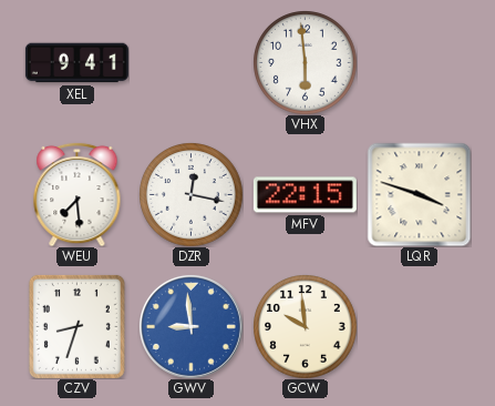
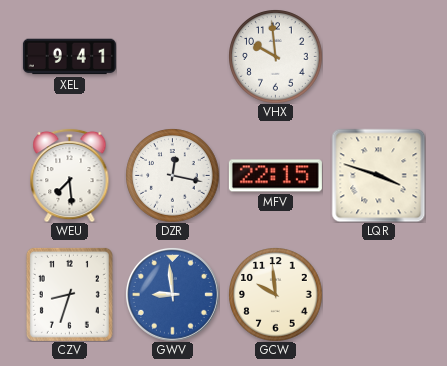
VHX: 5:59 -> 9:59
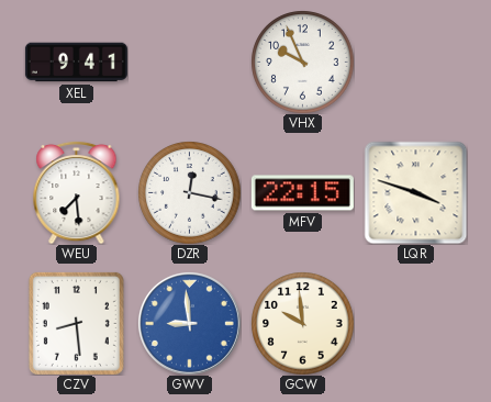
VHX: 9:59 -> 9:56
CZV: 8:33 -> 8:29
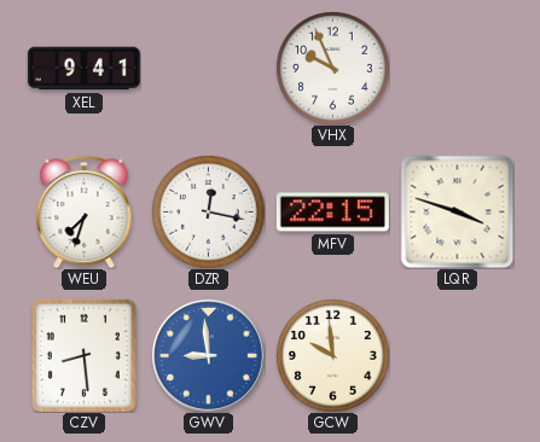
WEU: 7:29 -> 7:33
